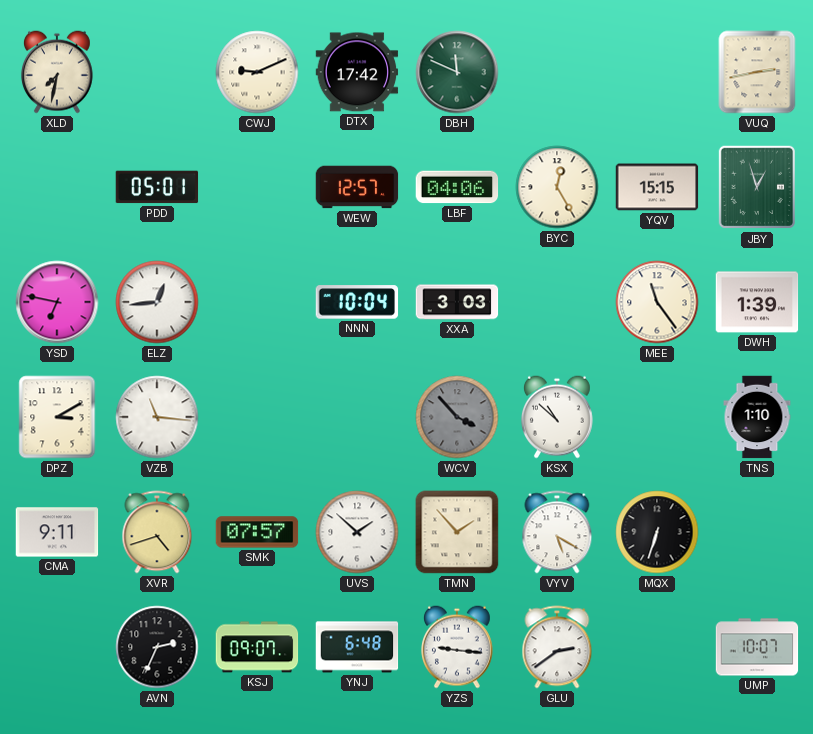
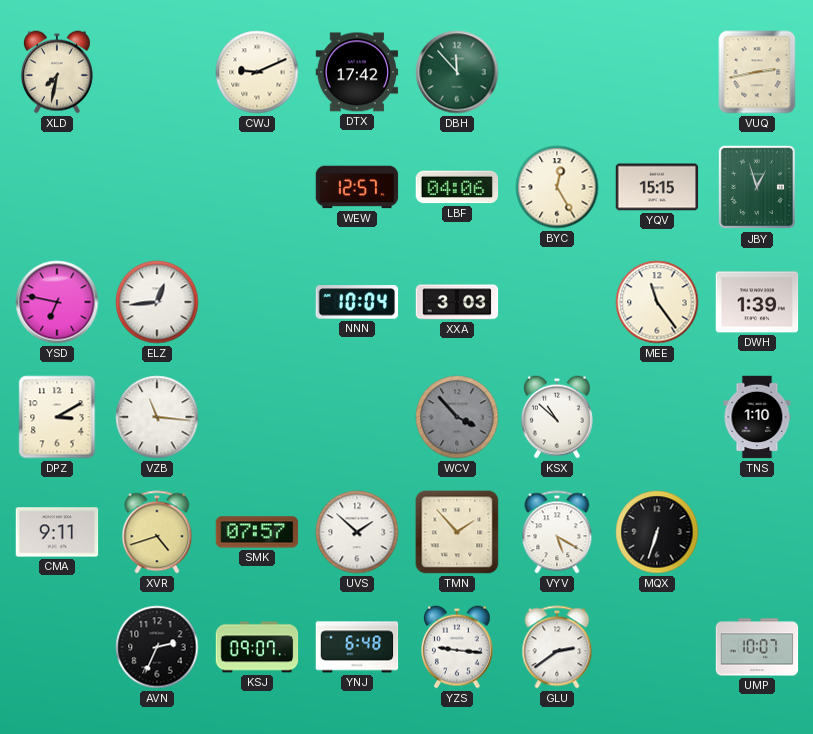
DBH: 11:49 -> 11:53
PDD: 05:01 -> none
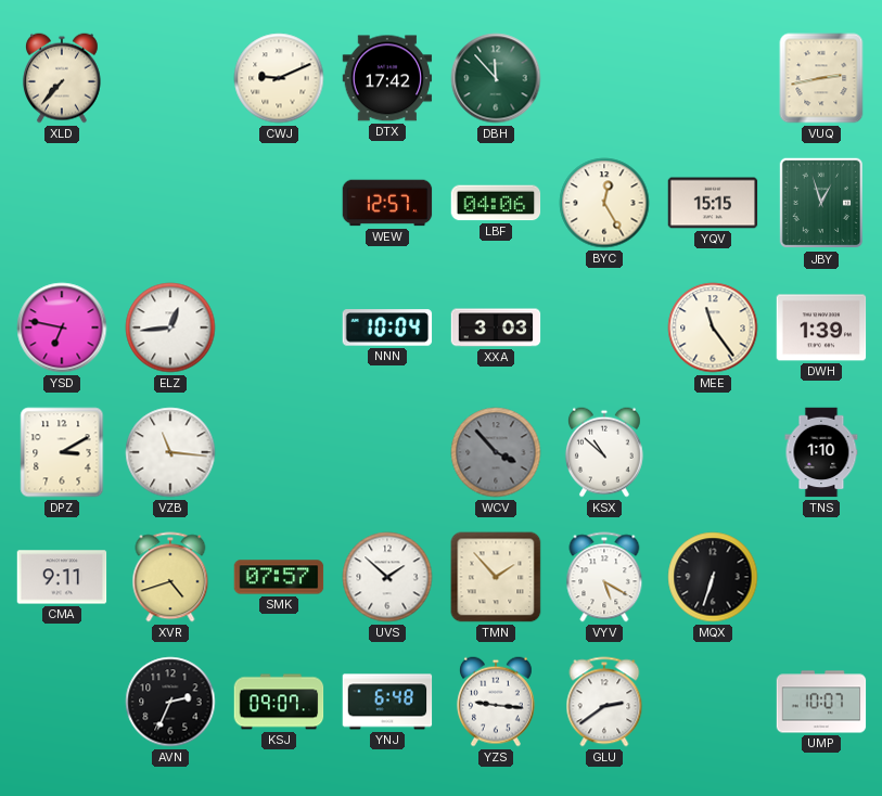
XLD: 7:32 -> 7:37
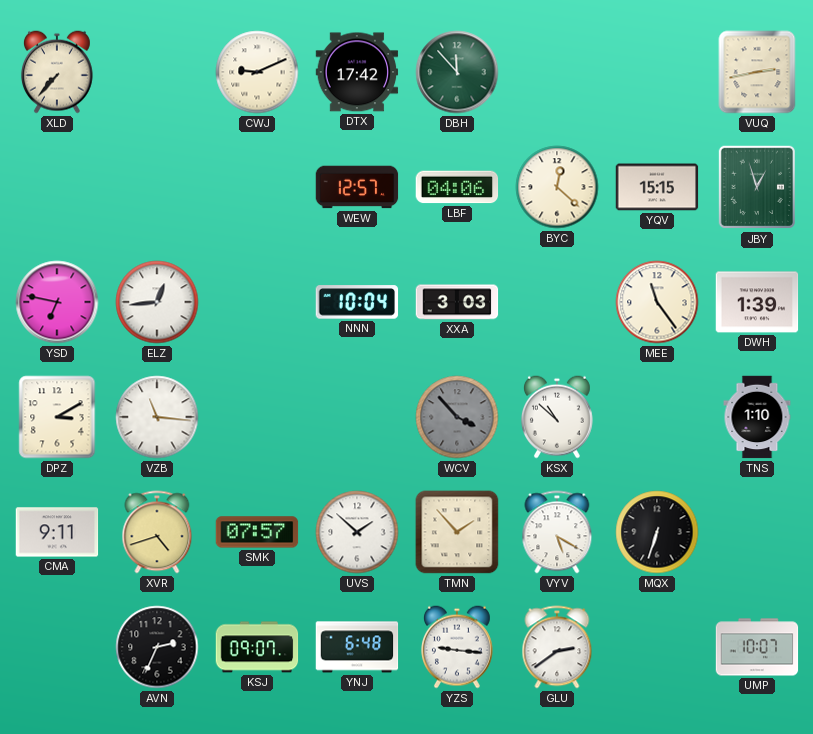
BYC: 12:25 -> 12:22
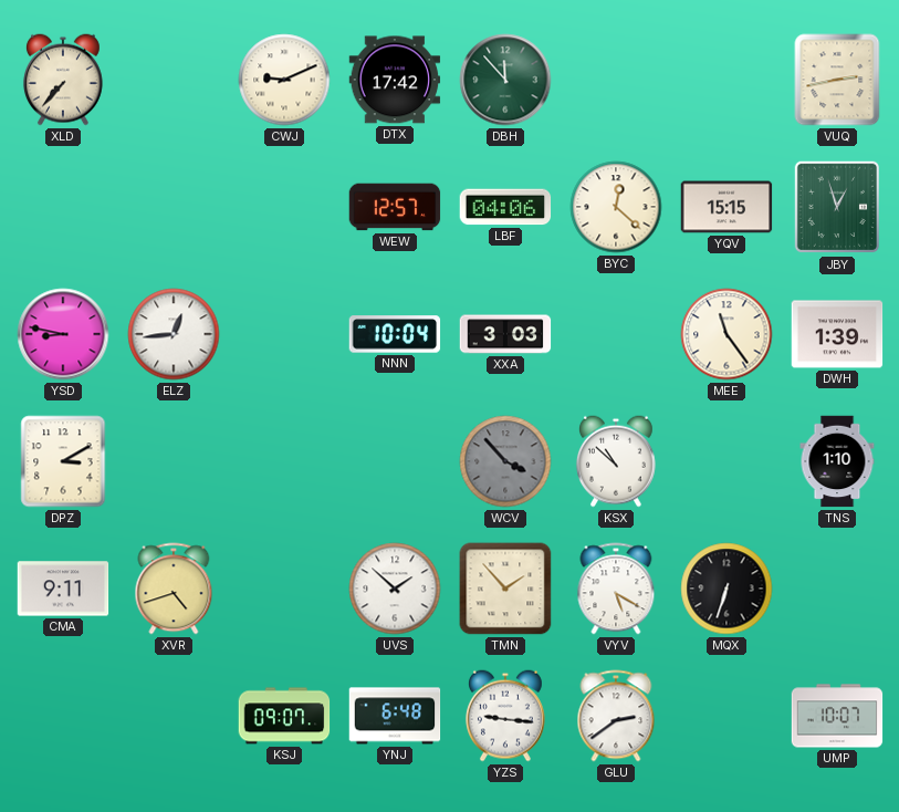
YSD: 6:47 -> 8:47
VZB: 11:16 -> none
SMK: 07:57 -> none
AVN: 2:34 -> none
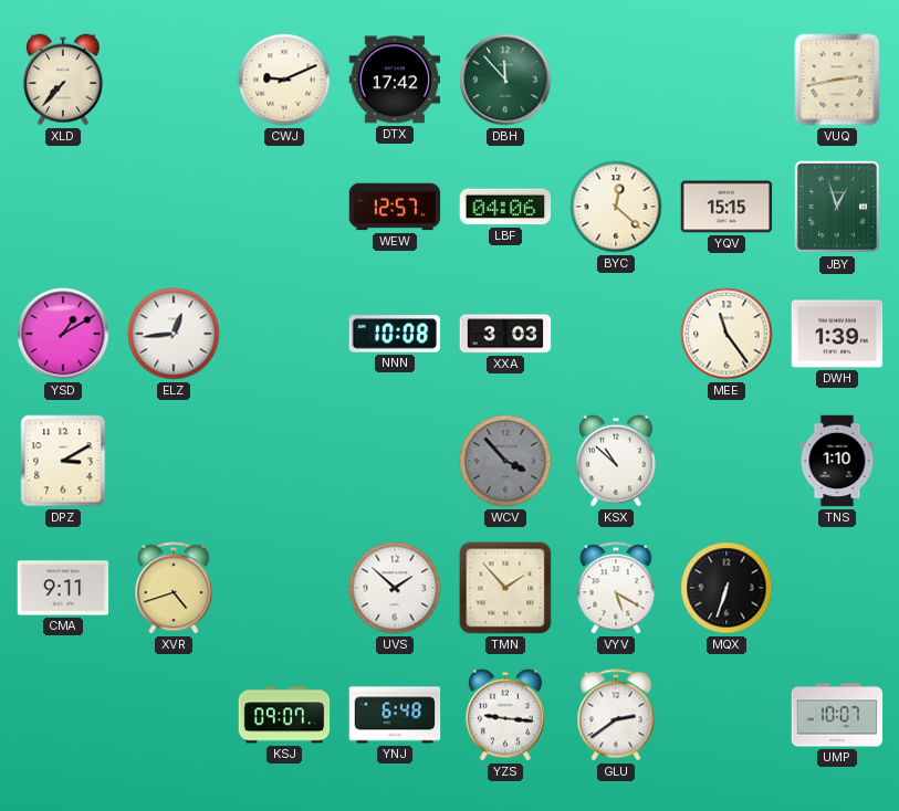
YSD: 8:47 -> 1:10
NNN: 10:04 -> 10:08
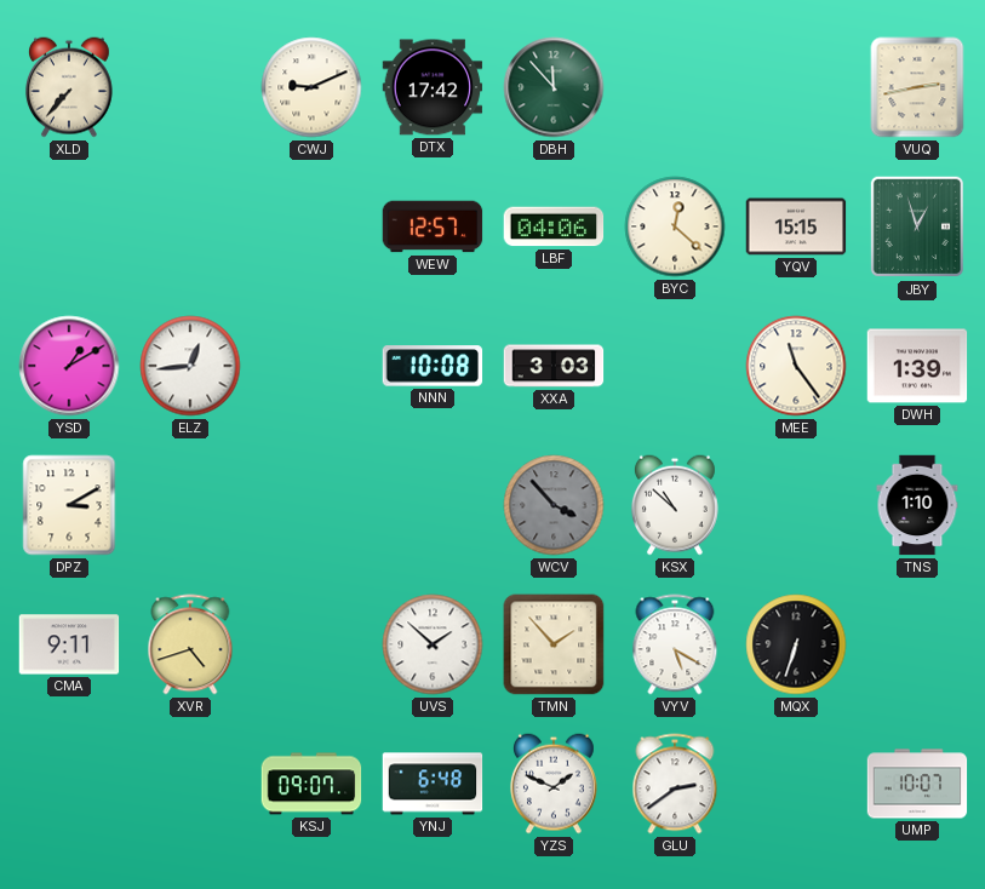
YZS: 9:16 -> 1:49
